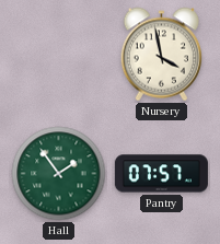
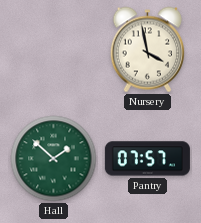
Hall: 1:54 -> 1:52
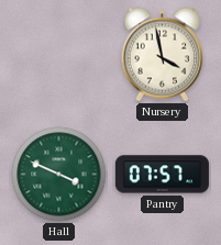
Hall: 1:52 -> 3:49
